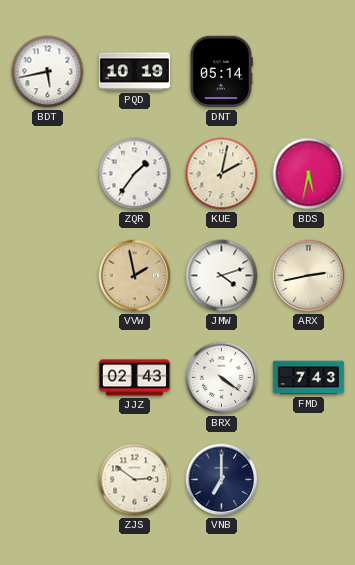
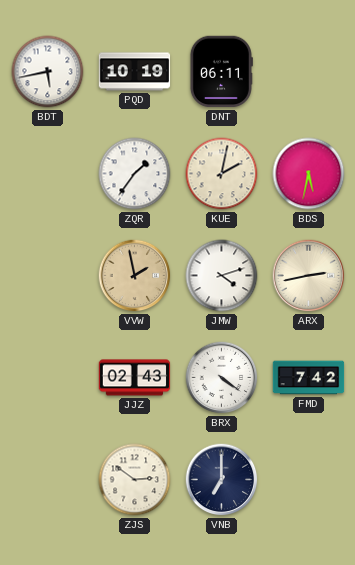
DNT: 05:14 -> 06:11
FMD: 7:43 -> 7:42
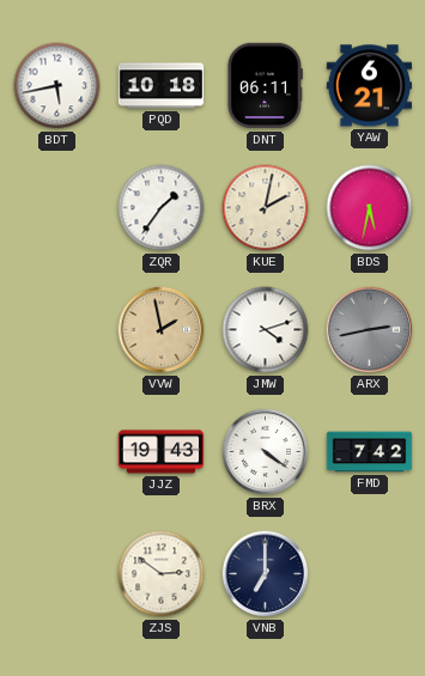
PQD: 10:19 -> 10:18
YAW: none -> 6:21
ARX dial: cream -> grey
JJZ: 02:43 -> 19:43
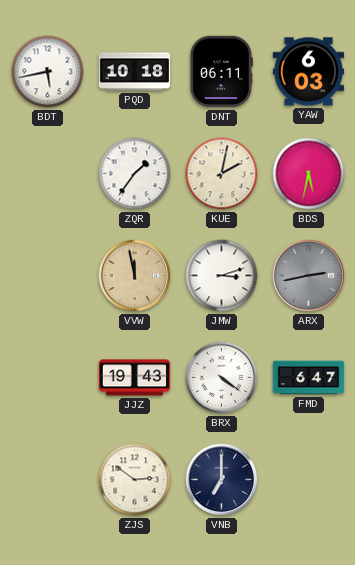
YAW: 6:21 -> 6:03
VVW: 1:58 -> 11:58
JMW: 4:12 -> 3:12
FMD: 7:42 -> 6:47
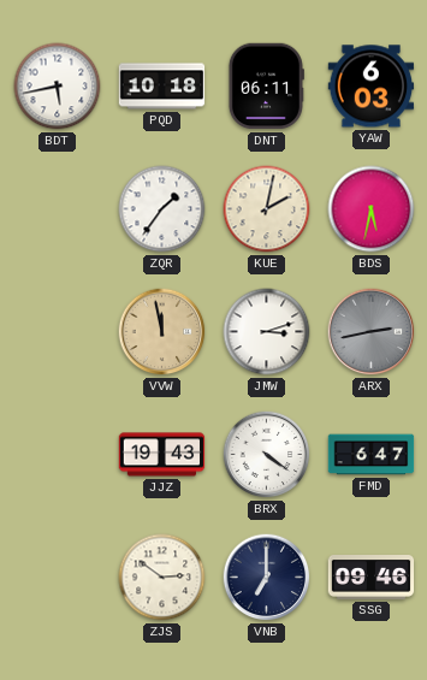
SSG: none -> 09:46
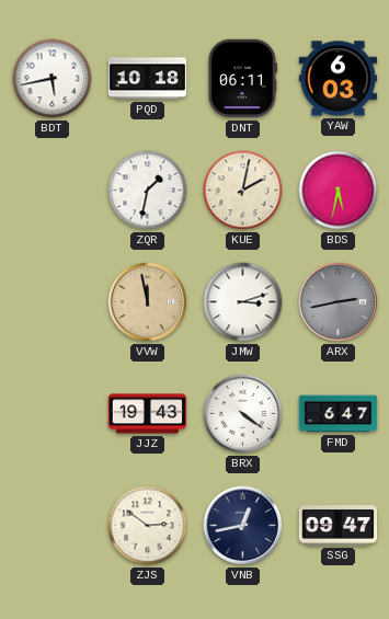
ZQR: 1:36 -> 1:32
VNB: 7:00 -> 12:43
SSG: 09:46 -> 09:47
